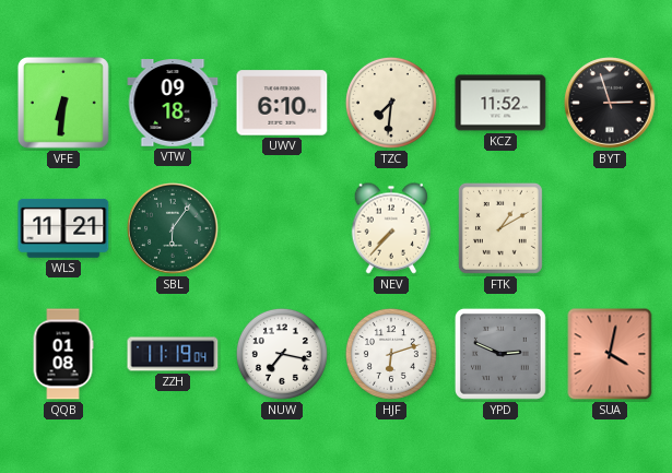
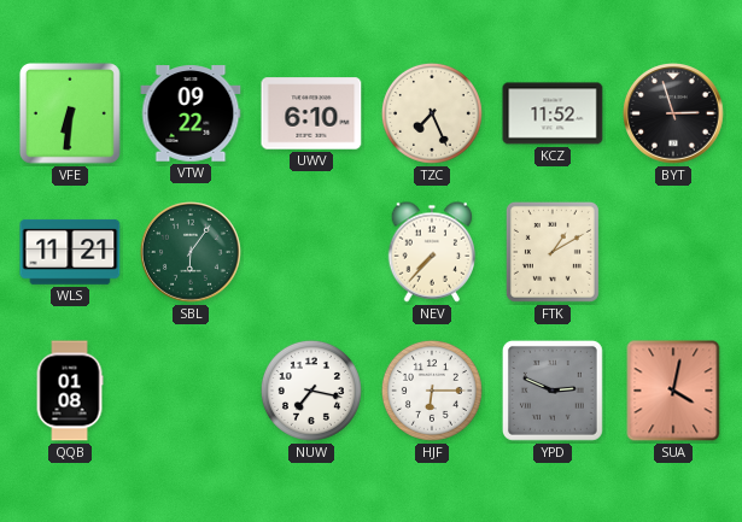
VTW: 09:18 -> 09:22
TZC: 7:31 -> 7:26
ZZH: 11:19 -> none
HJF: 6:12 -> 6:15
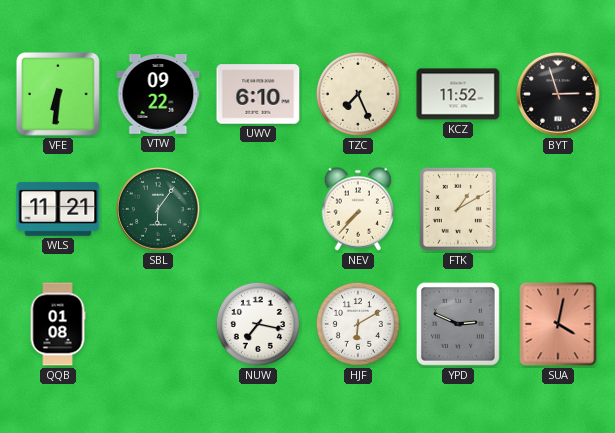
HJF: 6:15 -> 6:10
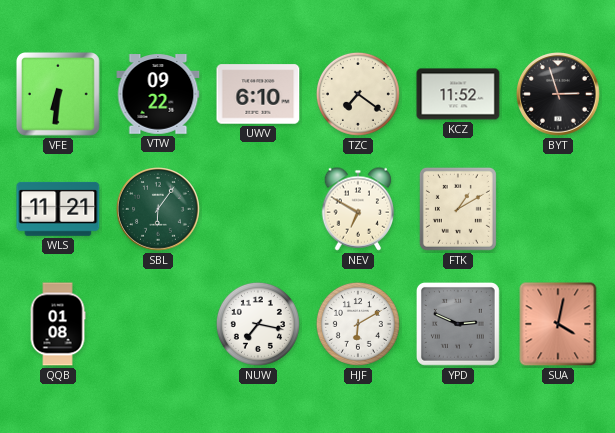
TZC: 7:26 -> 7:21
NEV: 7:37 -> 6:50
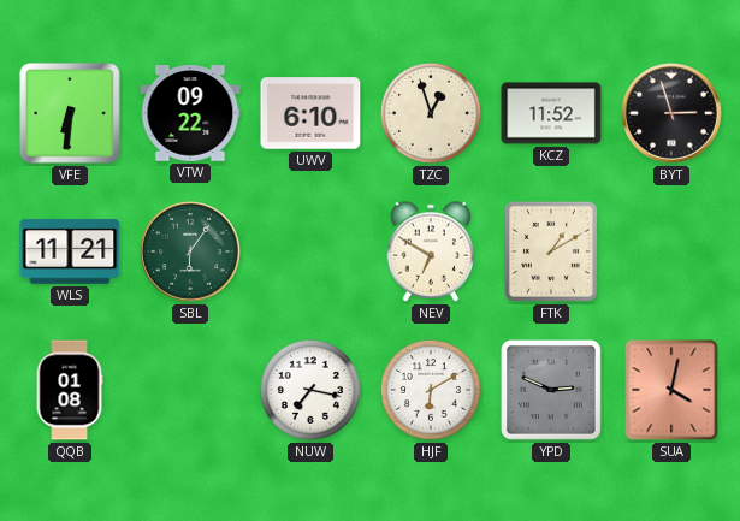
TZC: 7:21 -> 12:57
